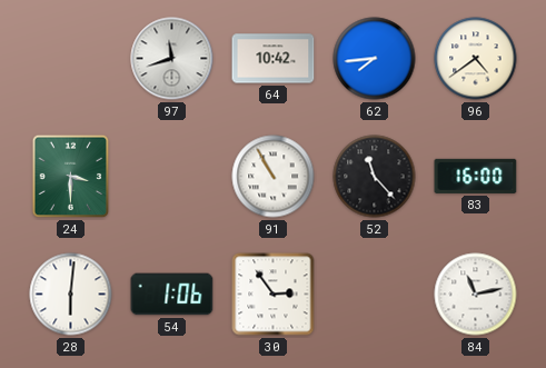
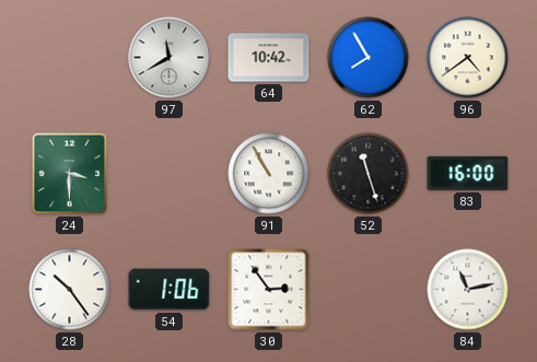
97: 11:42 -> 11:40
62: 7:44 -> 7:55
52: 11:23 -> 11:27
28: 6:01 -> 10:24
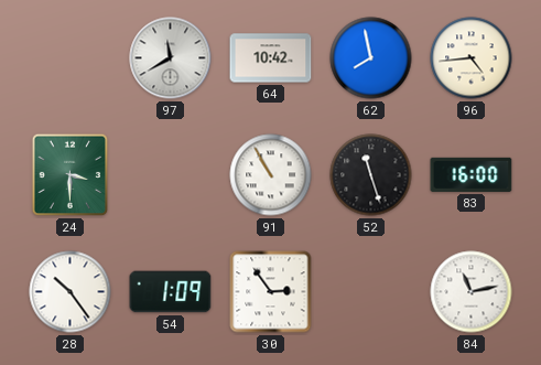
62: 7:55 -> 7:58
96: 4:39 -> 4:44
54: 1:06 -> 1:09
